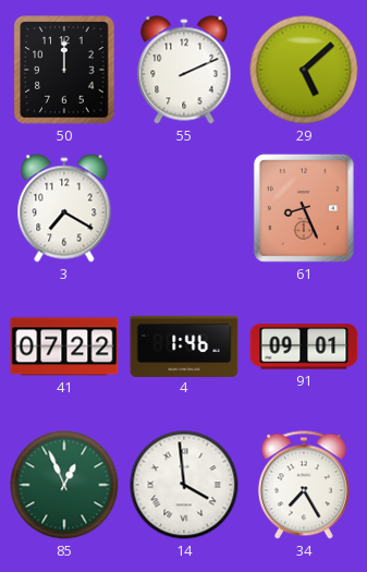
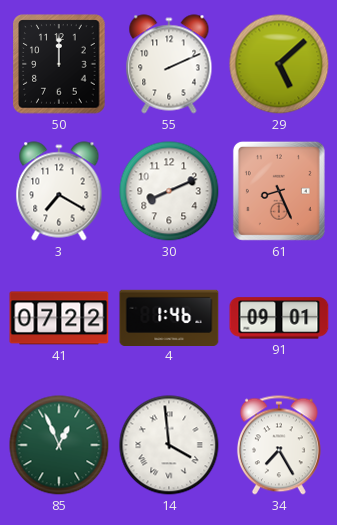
30: none -> 8:11
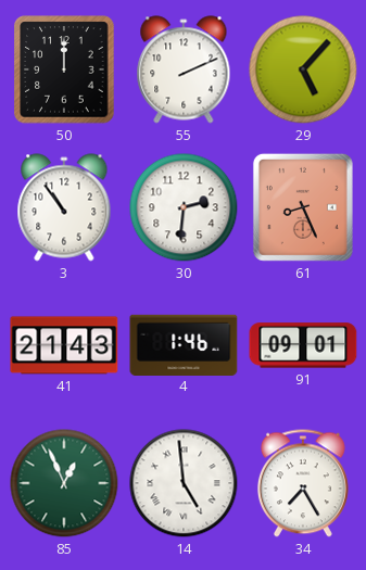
29: 5:08 -> 5:07
3: 7:20 -> 10:54
30: 8:11 -> 2:31
41: 07:22 -> 21:43
14: 3:59 -> 4:59
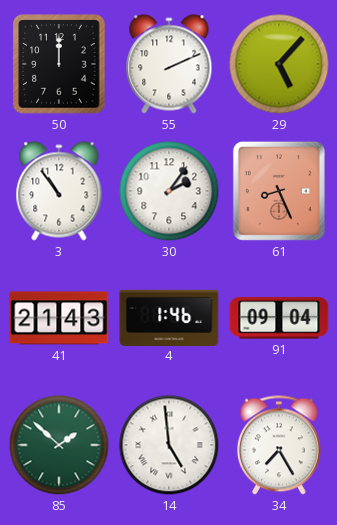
30: 2:31 -> 2:06
91: 09:01 -> 09:04
85: 12:56 -> 1:52
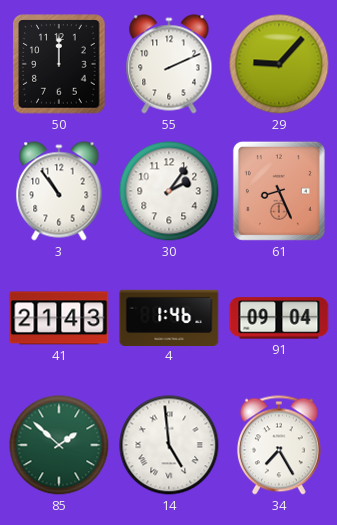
29: 5:07 -> 9:07
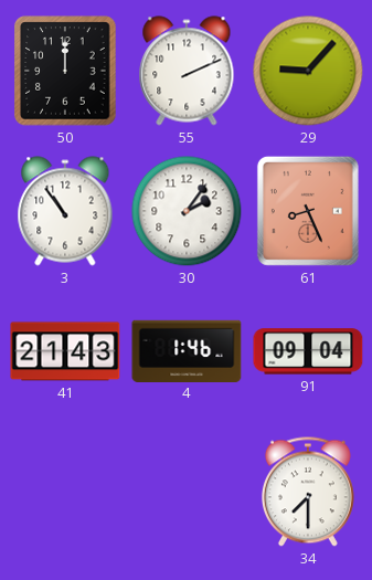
85: 1:52 -> none
14: 4:59 -> none
34: 7:25 -> 7:30
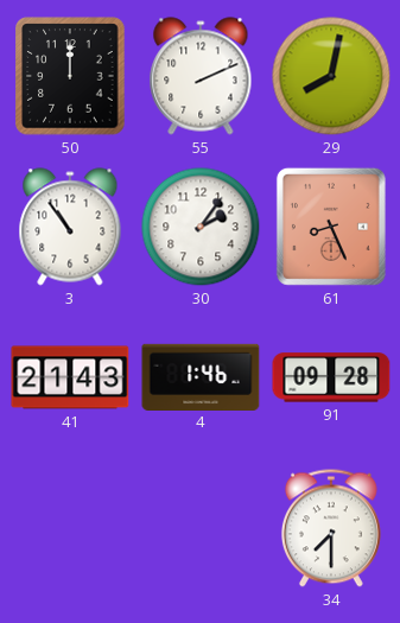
29: 9:07 -> 8:02
91: 09:04 -> 09:28
